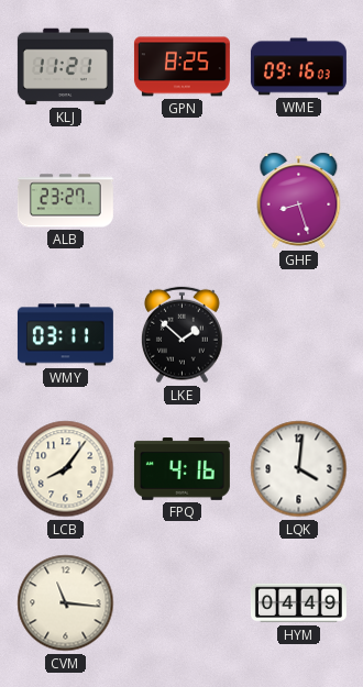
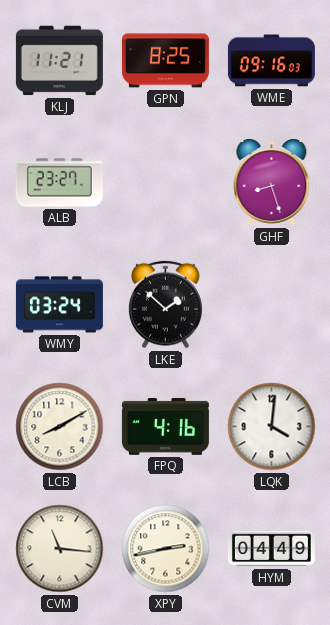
WMY: 03:11 -> 03:24
LCB: 8:06 -> 8:10
XPY: none -> 2:43
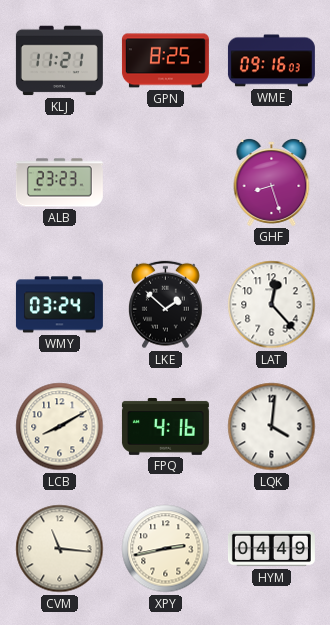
ALB: 23:27 -> 23:23
LAT: none -> 12:23
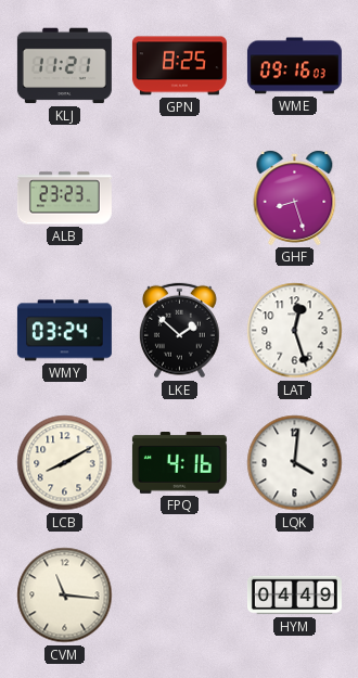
LAT: 12:23 -> 12:27
XPY: 2:43 -> none
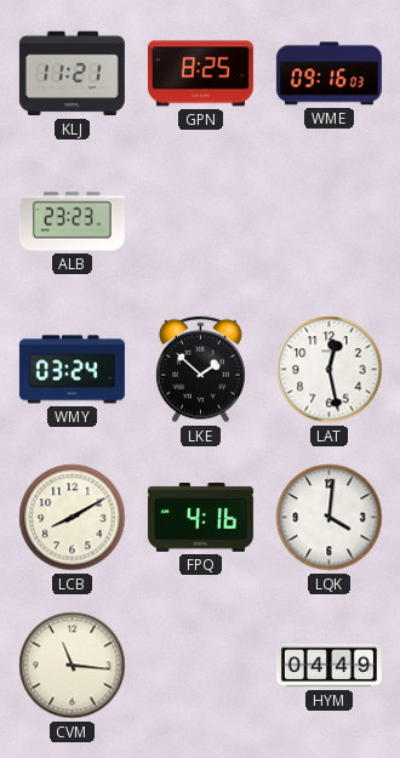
GHF: 8:27 -> none
LAT: 12:27 -> 12:28
